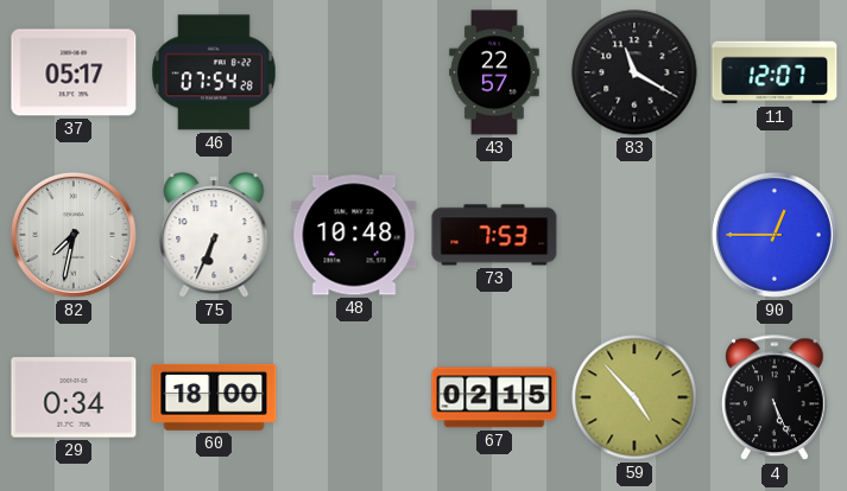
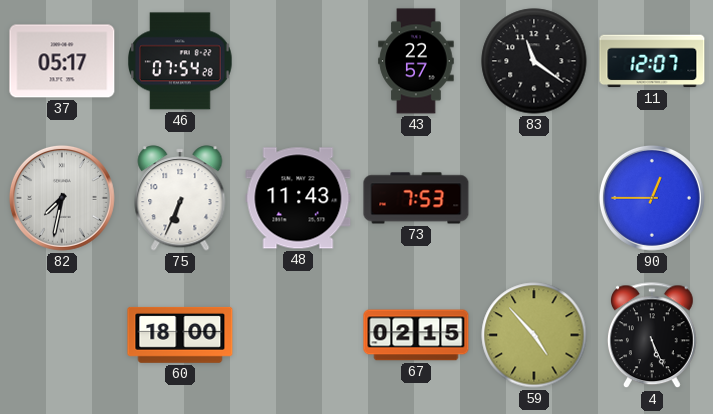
83: 11:20 -> 11:21
48: 10:48 -> 11:43
29: 0:34 -> none
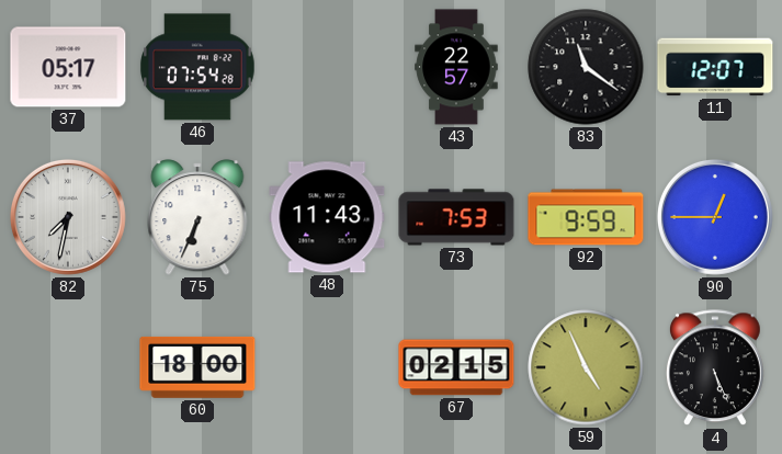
92: none -> 9:59
59: 4:53 -> 4:56
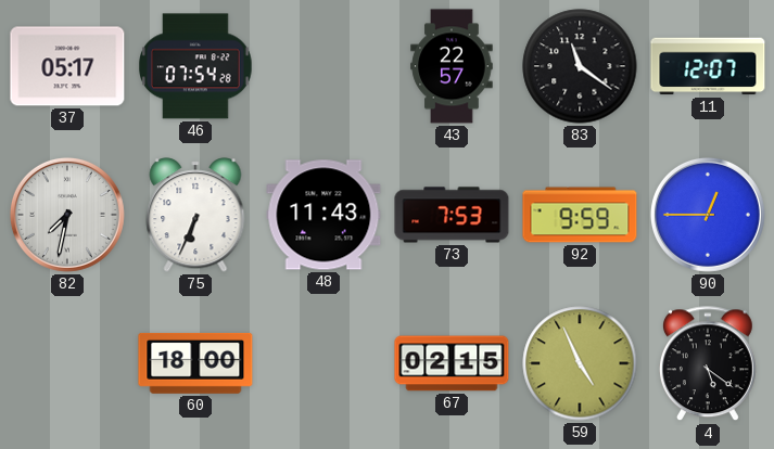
4: 5:26 -> 5:21
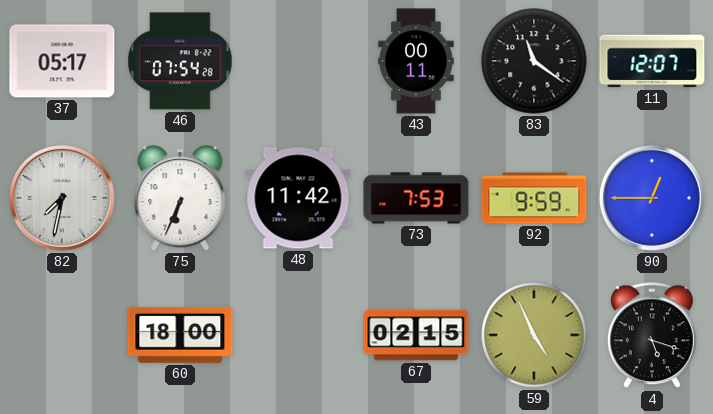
43: 22:57 -> 00:11
48: 11:43 -> 11:42
4: 5:21 -> 5:18
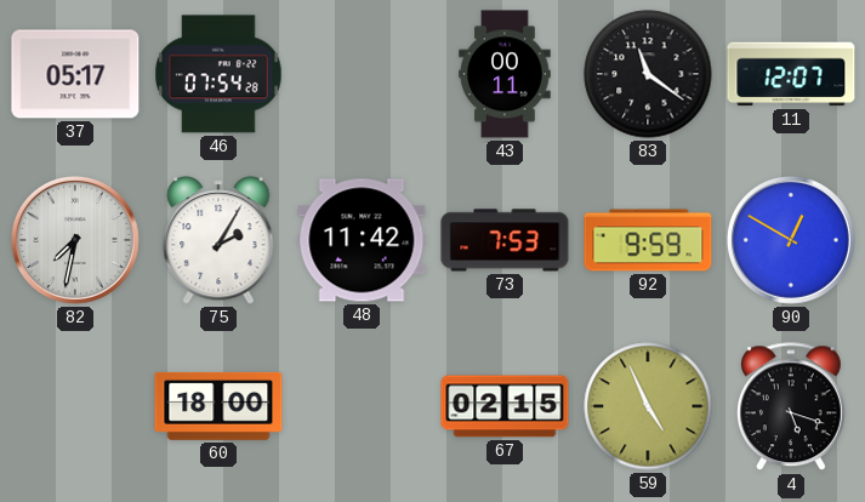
75: 6:34 -> 2:05
90: 12:45 -> 12:50
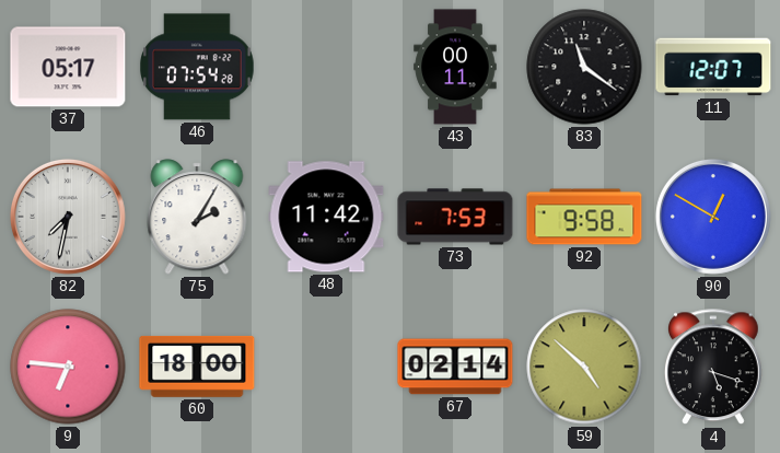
92: 9:59 -> 9:58
9: none -> 6:46
67: 02:15 -> 02:14
59: 4:56 -> 4:52
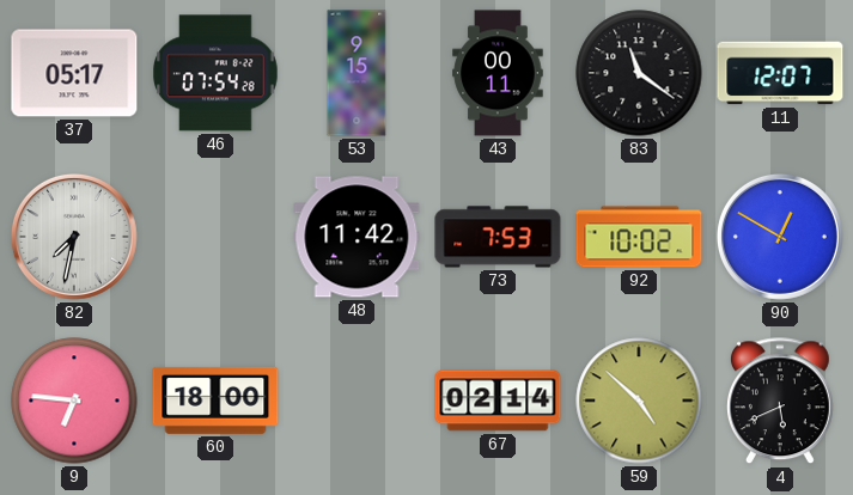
53: none -> 9:15
75: 2:05 -> none
92: 9:58 -> 10:02
4: 5:18 -> 5:41
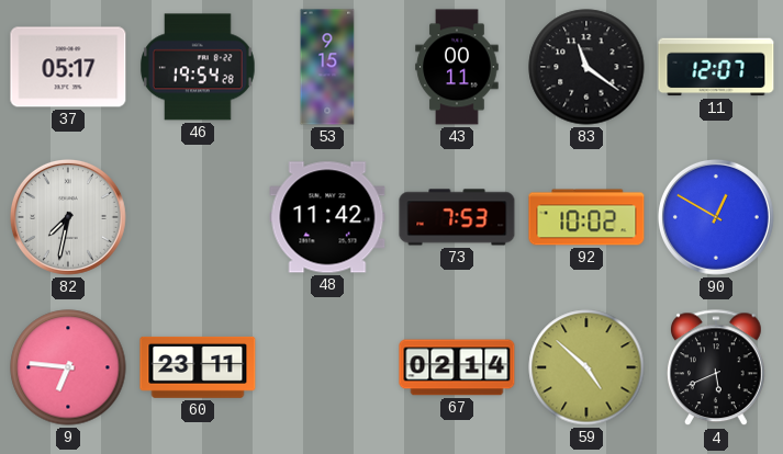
46: 07:54 -> 19:54
60: 18:00 -> 23:11
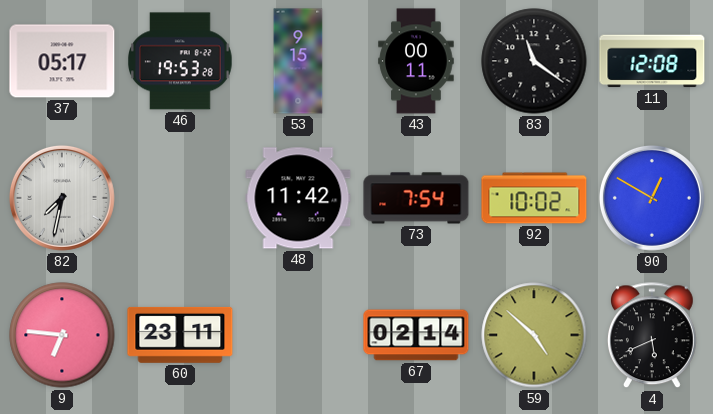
46: 19:54 -> 19:53
11: 12:07 -> 12:08
73: 7:53 -> 7:54
